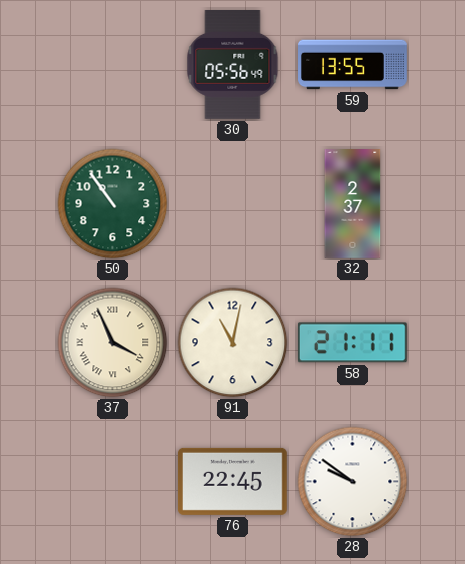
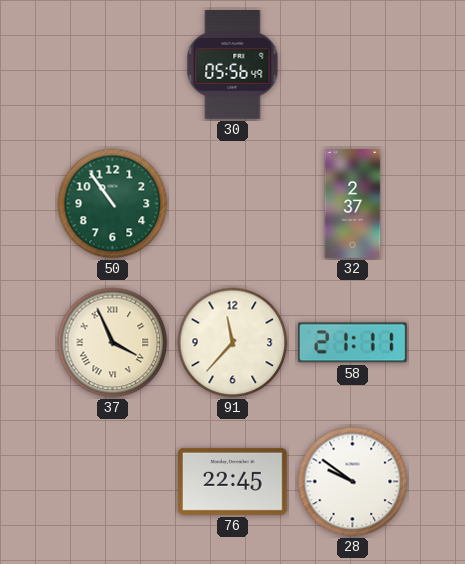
59: 13:55 -> none
91: 11:02 -> 11:37
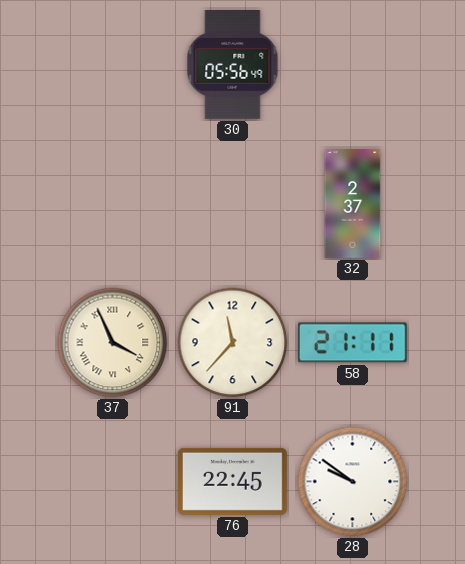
50: 10:54 -> none
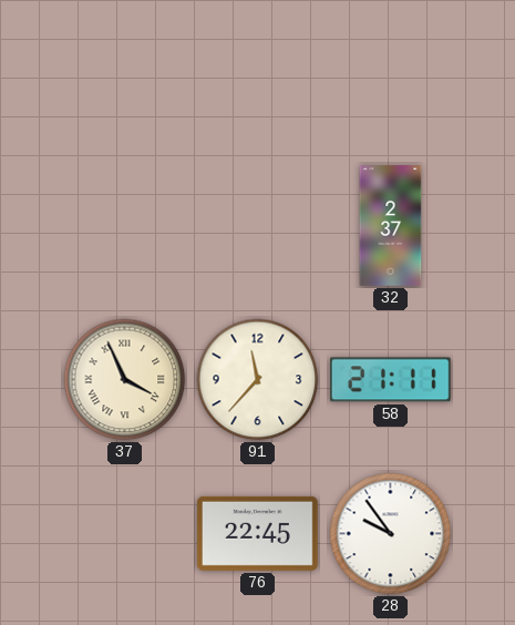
30: 05:56 -> none
28: 9:51 -> 9:54
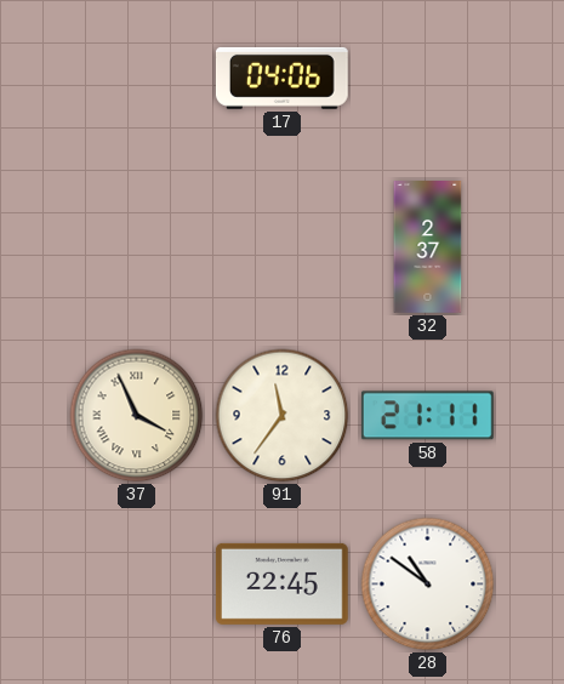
17: none -> 04:06
91: 11:37 -> 11:36
28: 9:54 -> 10:51
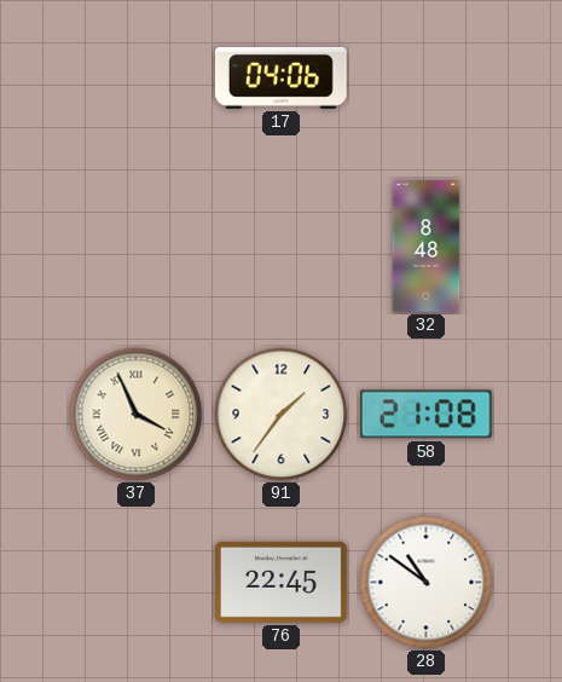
32: 2:37 -> 8:48
91: 11:36 -> 1:36
58: 21:11 -> 21:08
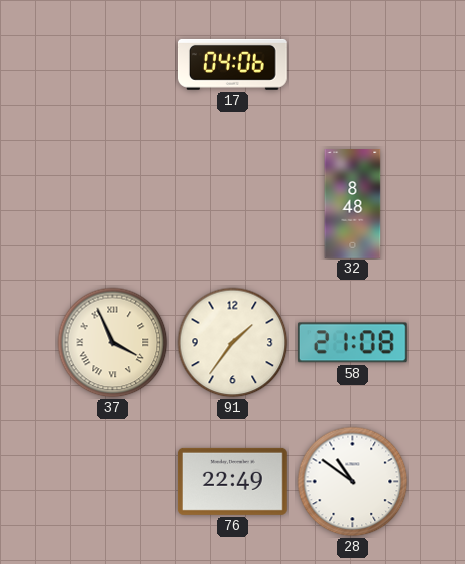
76: 22:45 -> 22:49
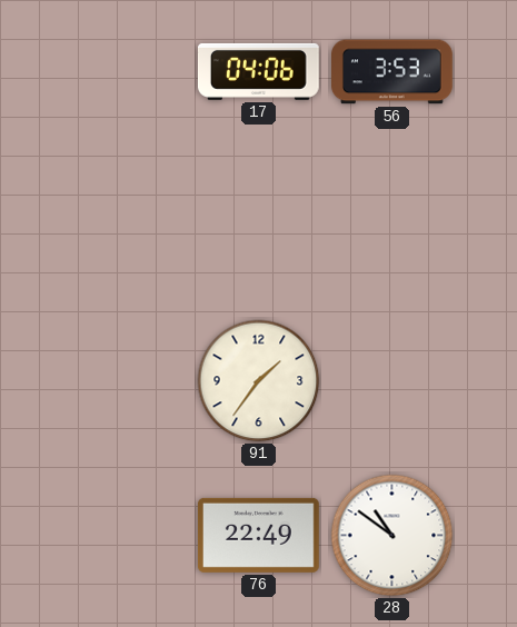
56: none -> 3:53
32: 8:48 -> none
37: 3:56 -> none
58: 21:08 -> none
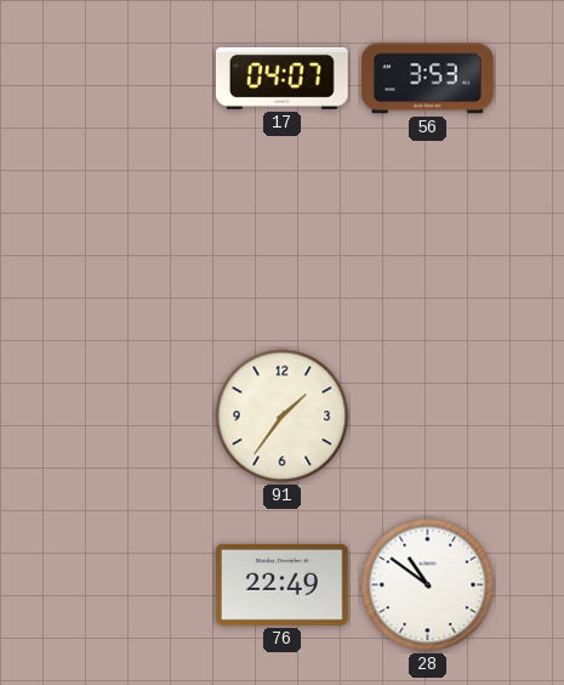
17: 04:06 -> 04:07
